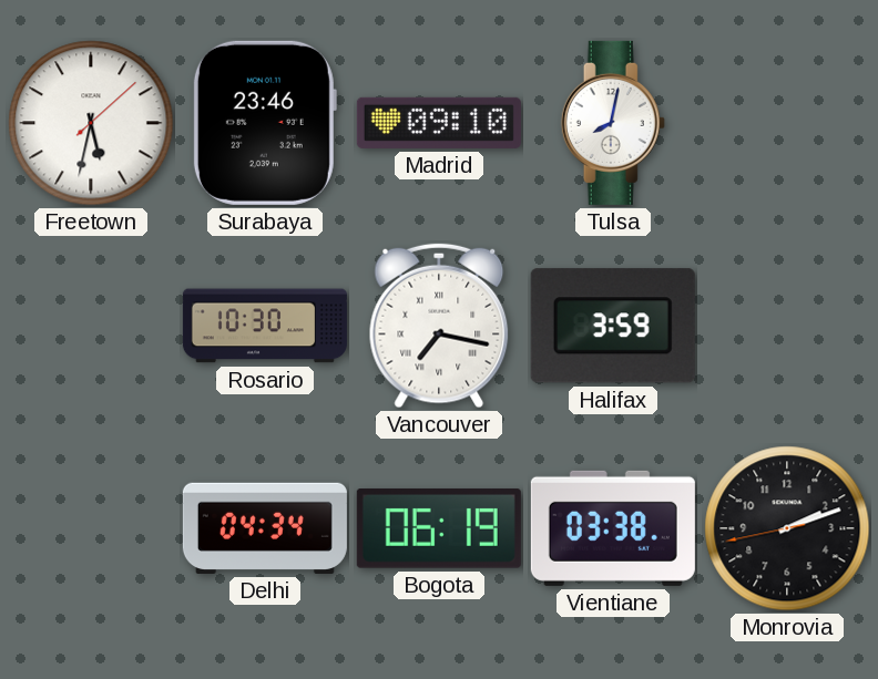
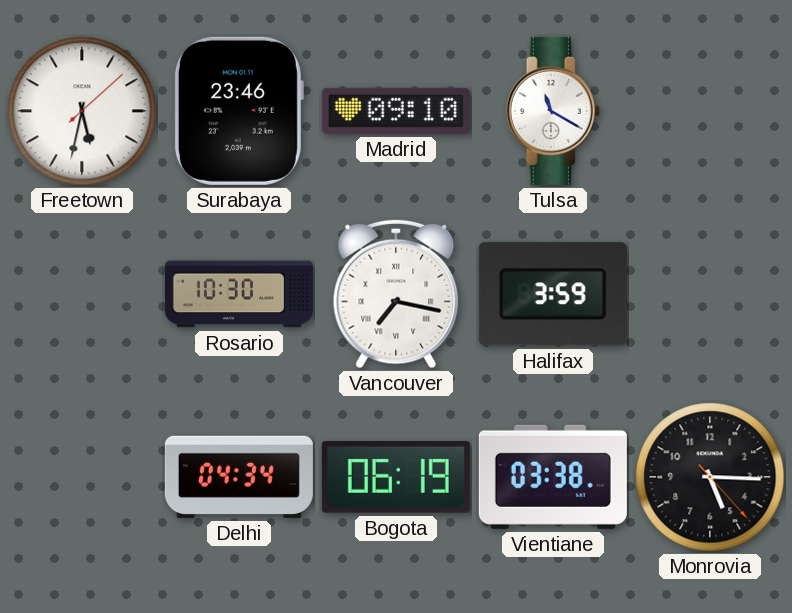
Tulsa: 8:02 -> 11:20
Monrovia: 2:11 -> 5:15
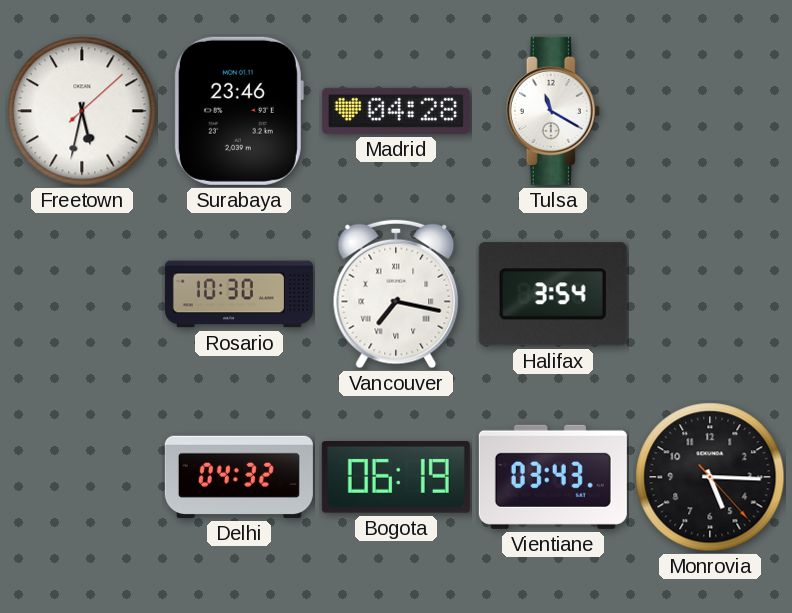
Madrid: 09:10 -> 04:28
Halifax: 3:59 -> 3:54
Delhi: 04:34 -> 04:32
Vientiane: 03:38 -> 03:43
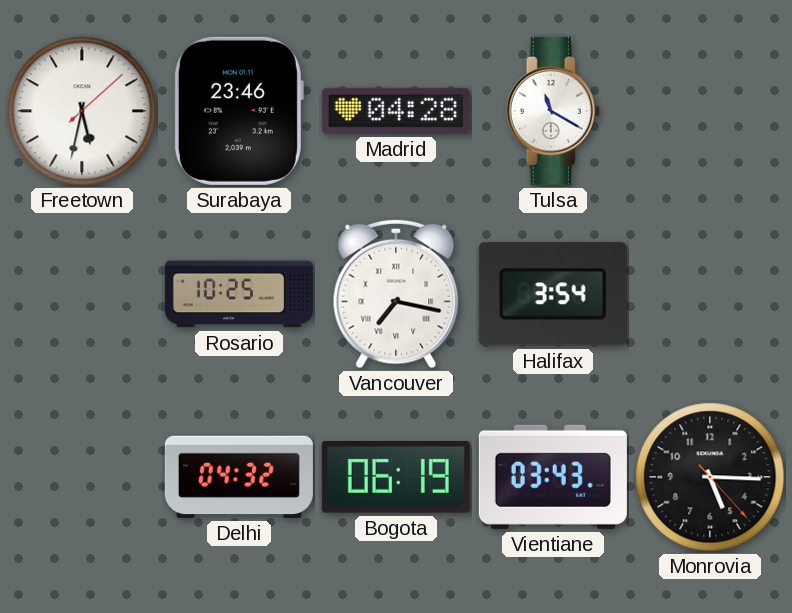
Rosario: 10:30 -> 10:25
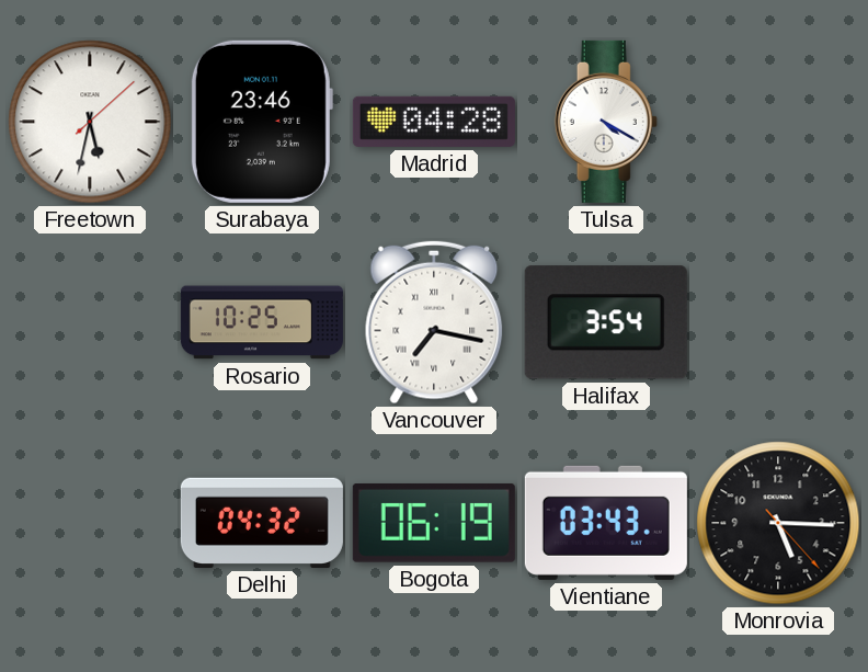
Tulsa: 11:20 -> 4:20
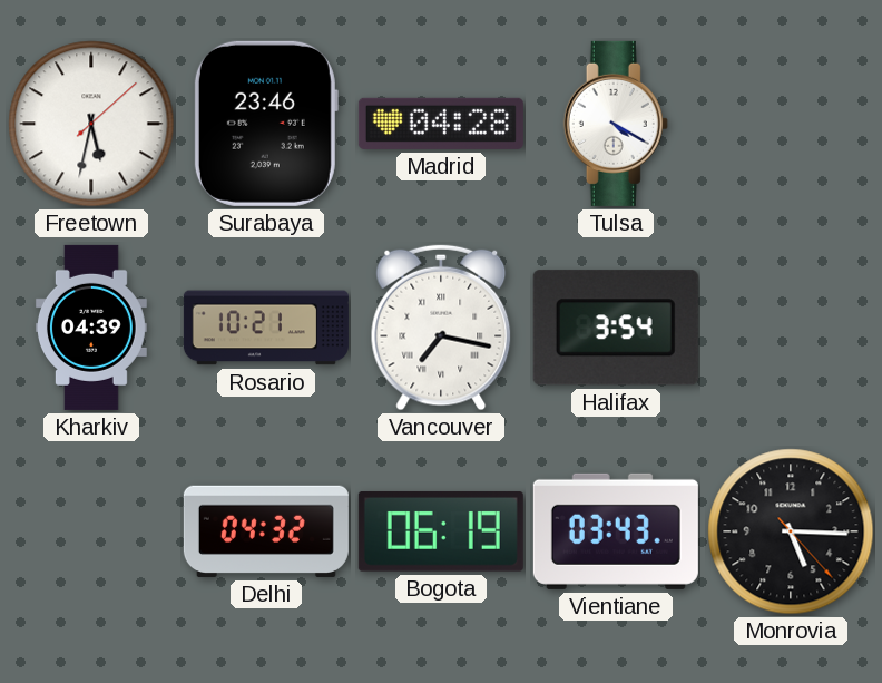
Kharkiv: none -> 04:39
Rosario: 10:25 -> 10:21
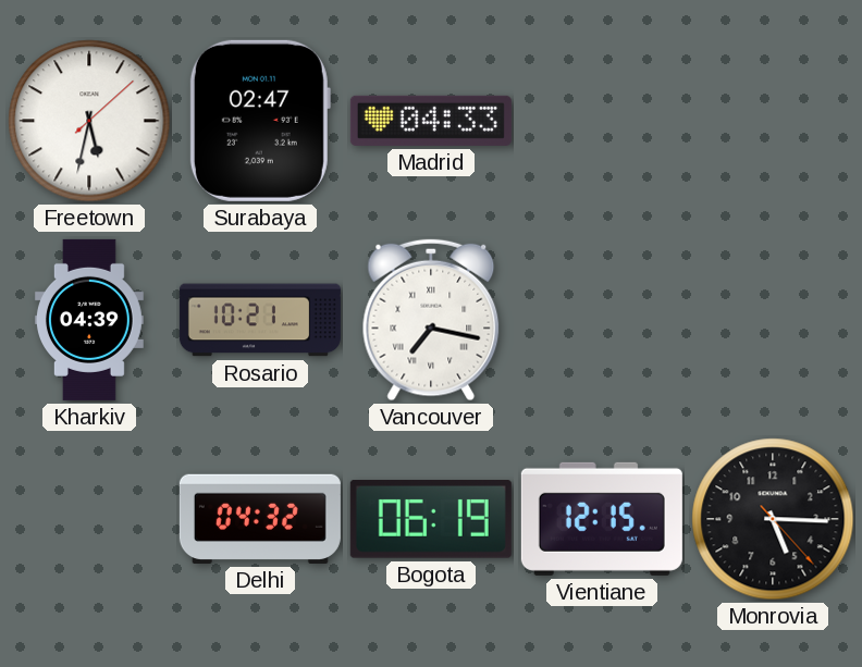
Surabaya: 23:46 -> 02:47
Madrid: 04:28 -> 04:33
Tulsa: 4:20 -> none
Halifax: 3:54 -> none
Vientiane: 03:43 -> 12:15
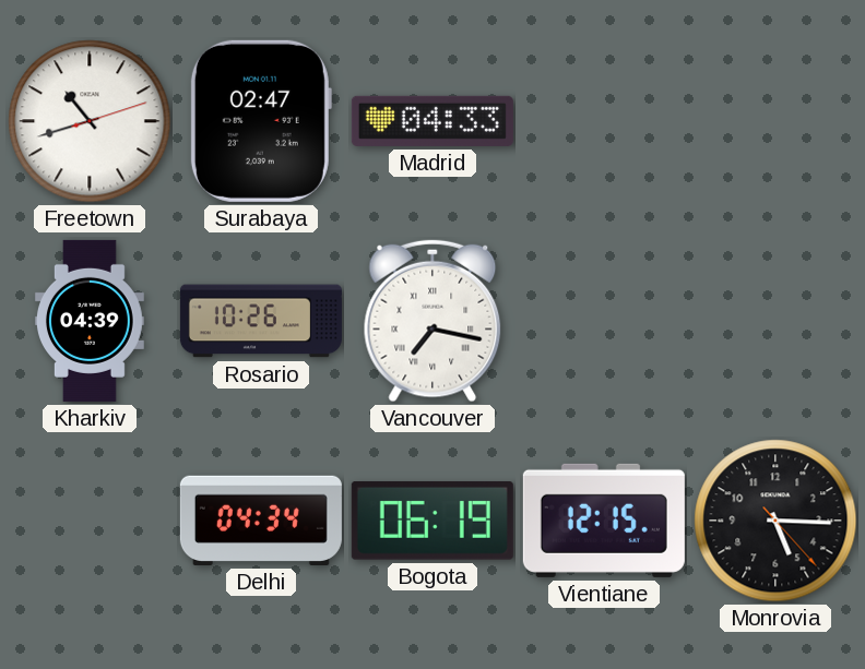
Freetown: 5:32 -> 10:42
Rosario: 10:21 -> 10:26
Delhi: 04:32 -> 04:34
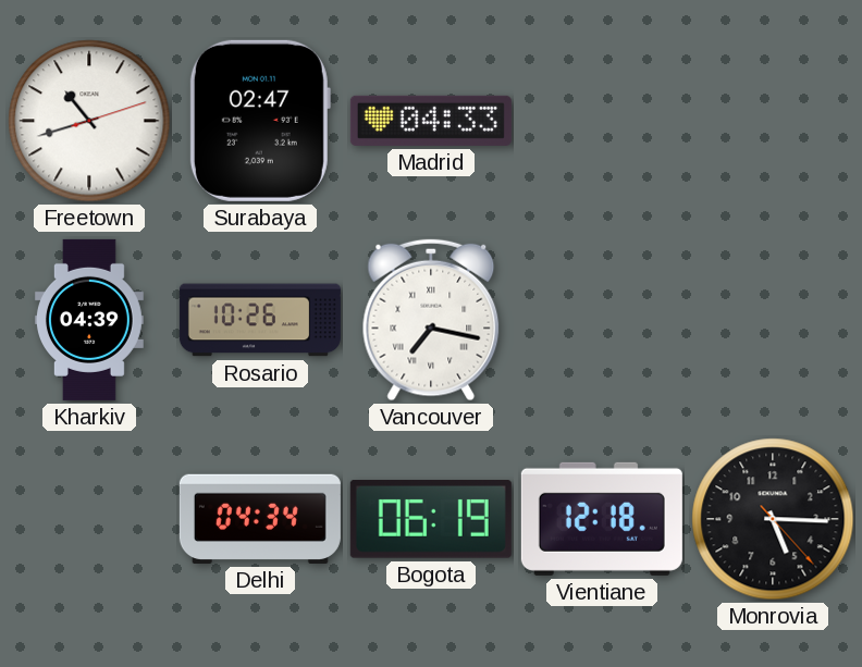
Vientiane: 12:15 -> 12:18
